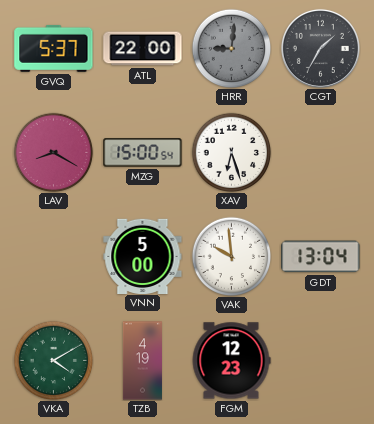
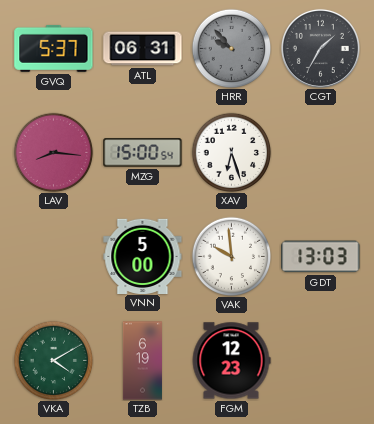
ATL: 22:00 -> 06:31
HRR: 9:01 -> 9:53
LAV: 8:20 -> 8:16
GDT: 13:04 -> 13:03
TZB: 4:19 -> 6:19
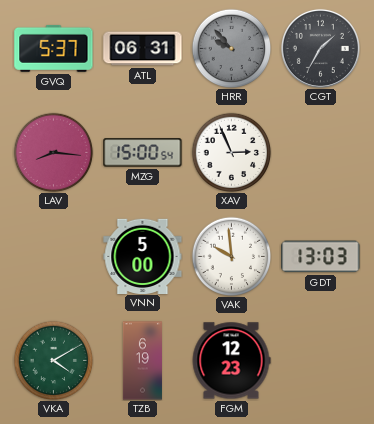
XAV: 6:27 -> 2:56
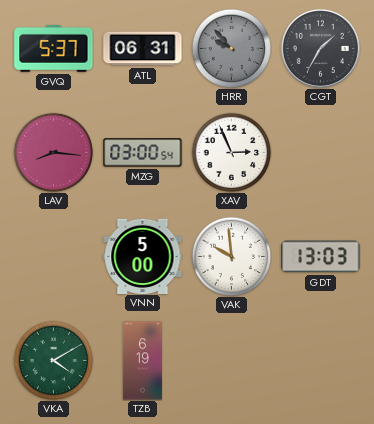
MZG: 15:00 -> 03:00
FGM: 12:23 -> none
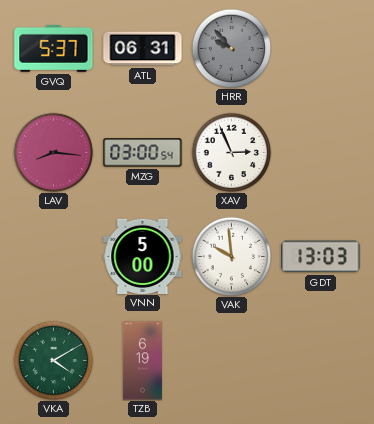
CGT: 1:35 -> none
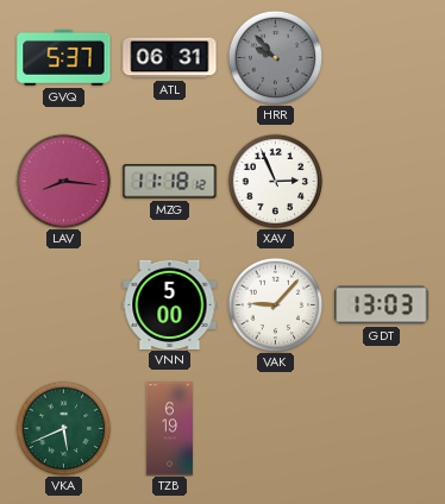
MZG: 03:00 -> 11:18
VAK: 9:59 -> 9:07
VKA: 4:10 -> 5:41
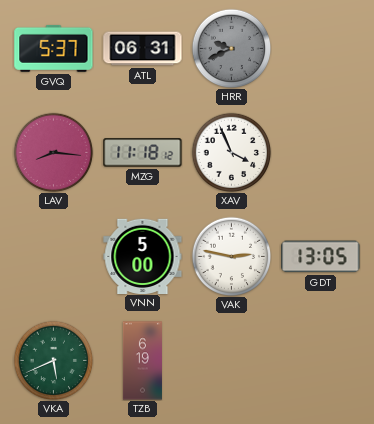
HRR: 9:53 -> 9:41
XAV: 2:56 -> 3:56
VAK: 9:07 -> 2:47
GDT: 13:03 -> 13:05
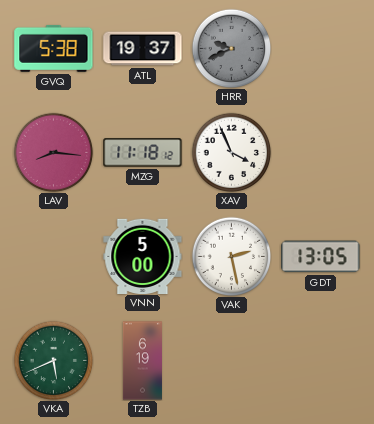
GVQ: 5:37 -> 5:38
ATL: 06:31 -> 19:37
VAK: 2:47 -> 2:28
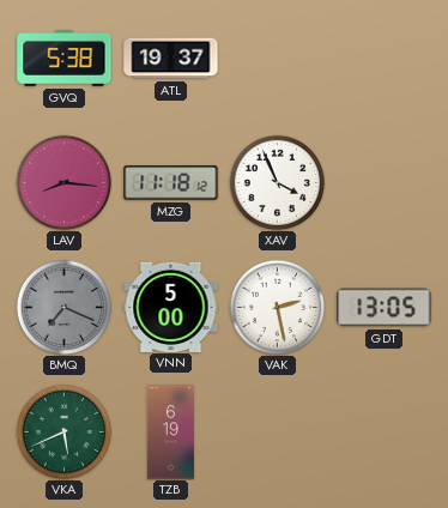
HRR: 9:41 -> none
BMQ: none -> 7:19
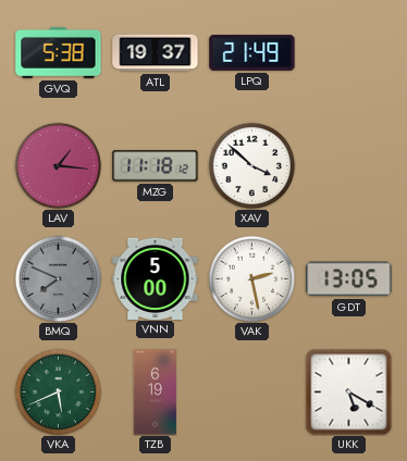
LPQ: none -> 21:49
LAV: 8:16 -> 1:16
XAV: 3:56 -> 3:52
BMQ: 7:19 -> 7:49
UKK: none -> 5:20
